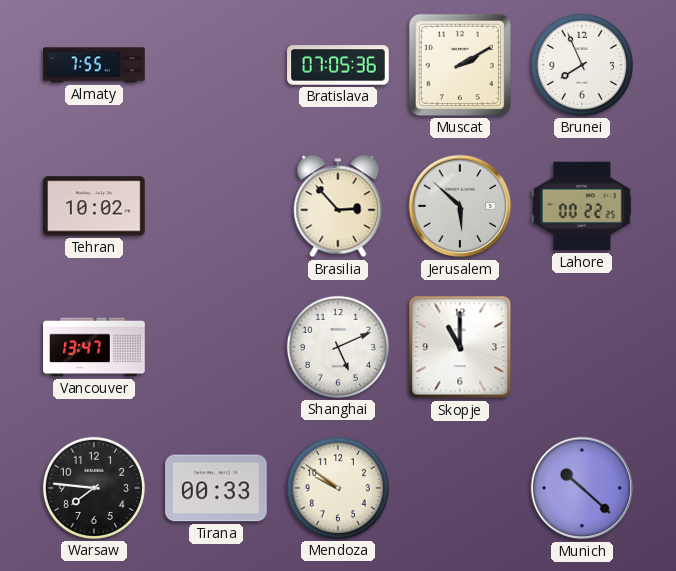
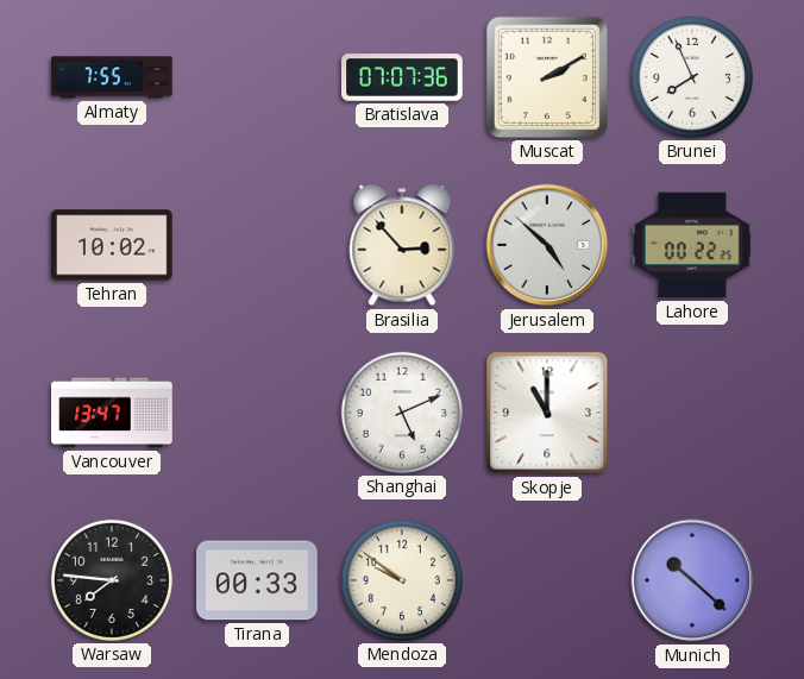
Bratislava: 07:05 -> 07:07
Jerusalem: 5:52 -> 4:52
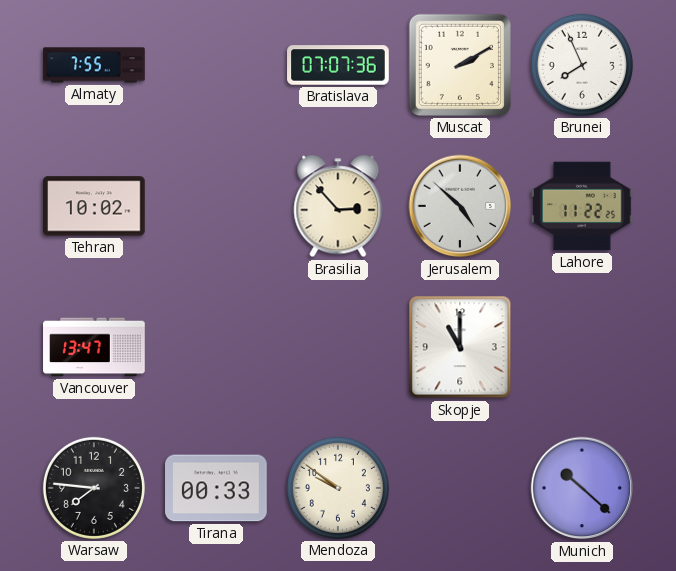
Lahore: 00:22 -> 11:22
Shanghai: 5:11 -> none
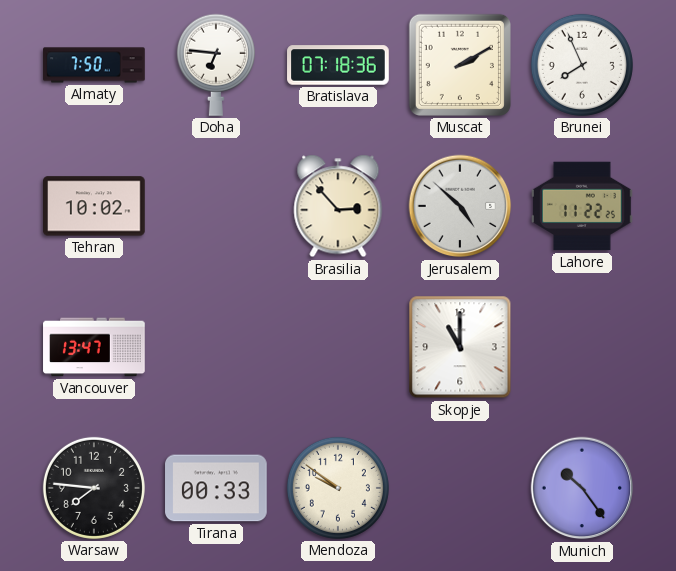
Almaty: 7:55 -> 7:50
Doha: none -> 6:46
Bratislava: 07:07 -> 07:18
Munich: 10:22 -> 10:24
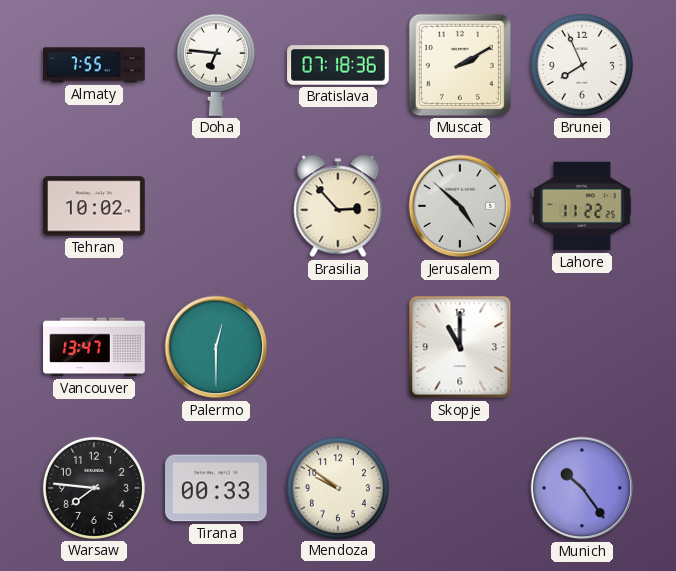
Almaty: 7:50 -> 7:55
Palermo: none -> 12:30
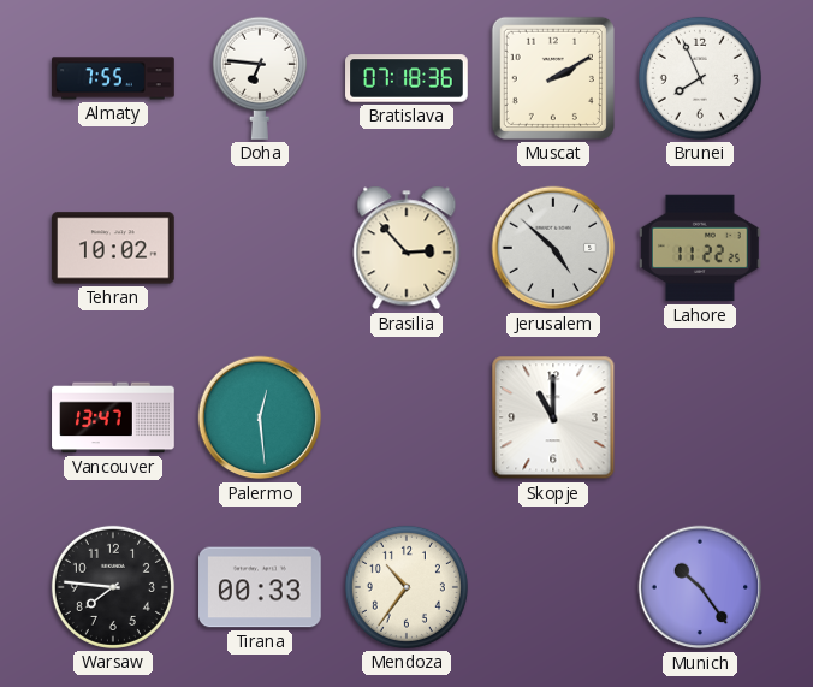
Palermo: 12:30 -> 12:29
Mendoza: 9:51 -> 10:36
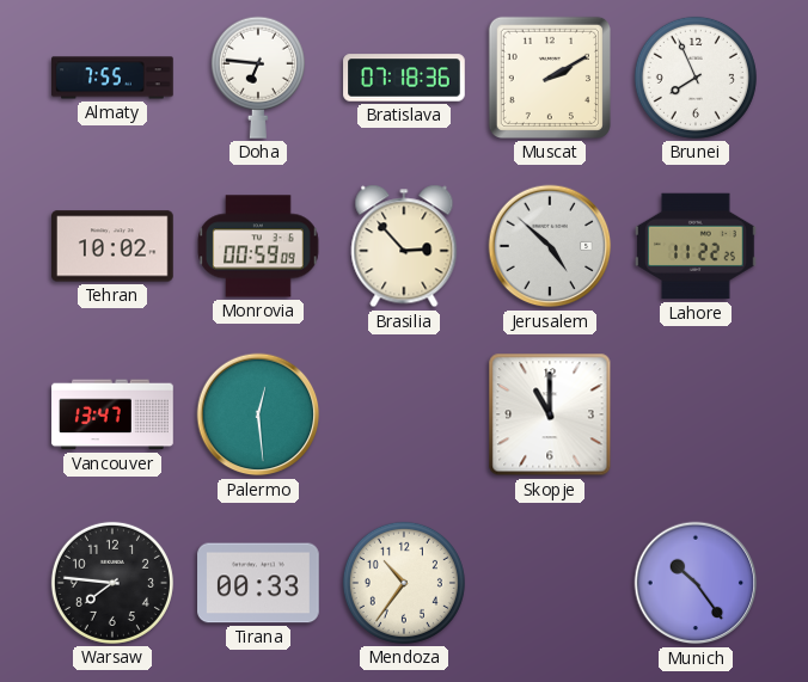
Monrovia: none -> 00:59
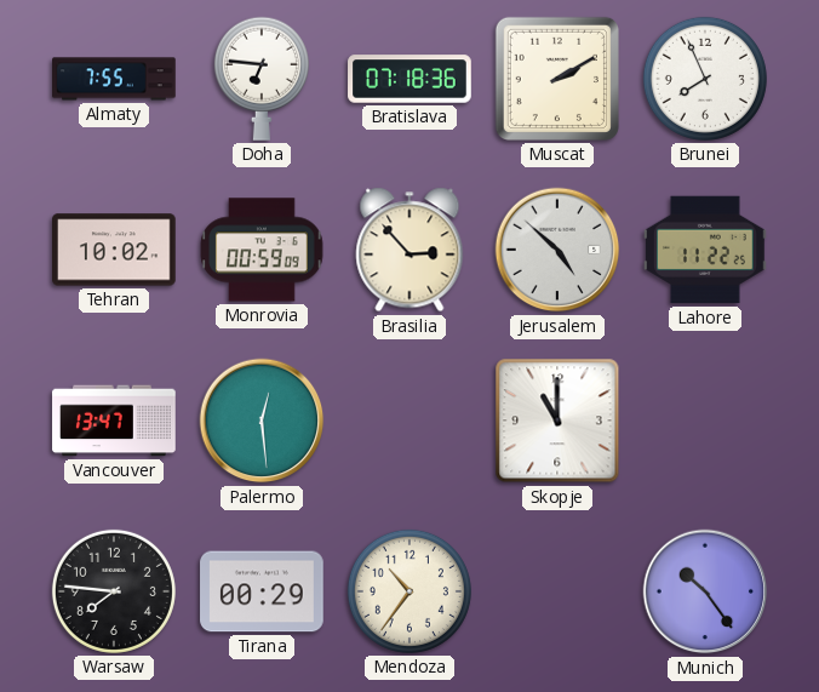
Tirana: 00:33 -> 00:29
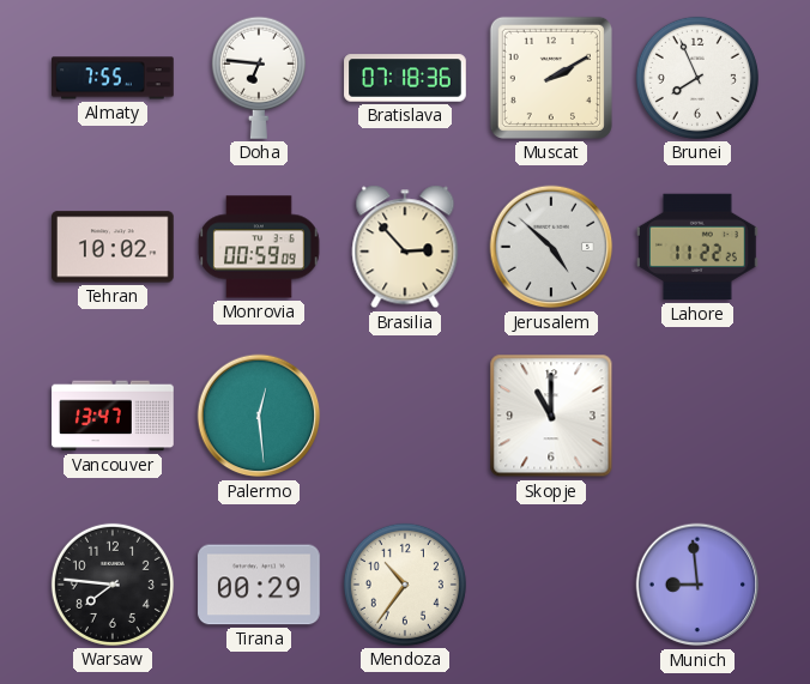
Munich: 10:24 -> 8:59
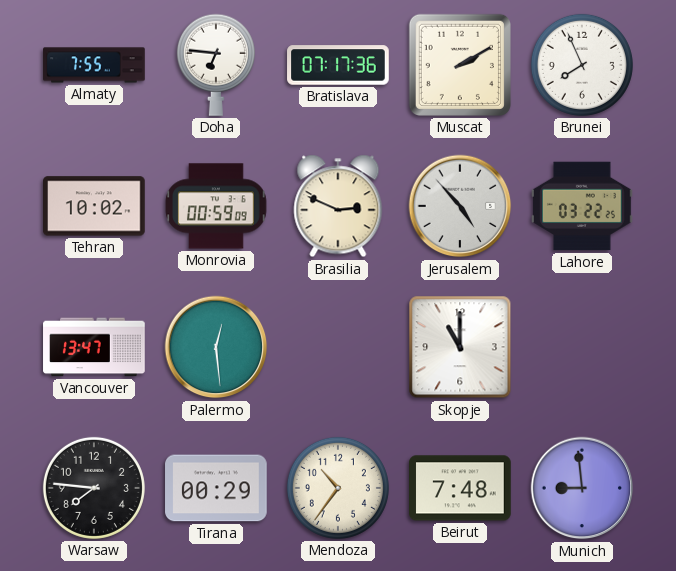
Bratislava: 07:18 -> 07:17
Brasilia: 2:53 -> 2:49
Jerusalem: 4:52 -> 4:53
Lahore: 11:22 -> 03:22
Beirut: none -> 7:48
